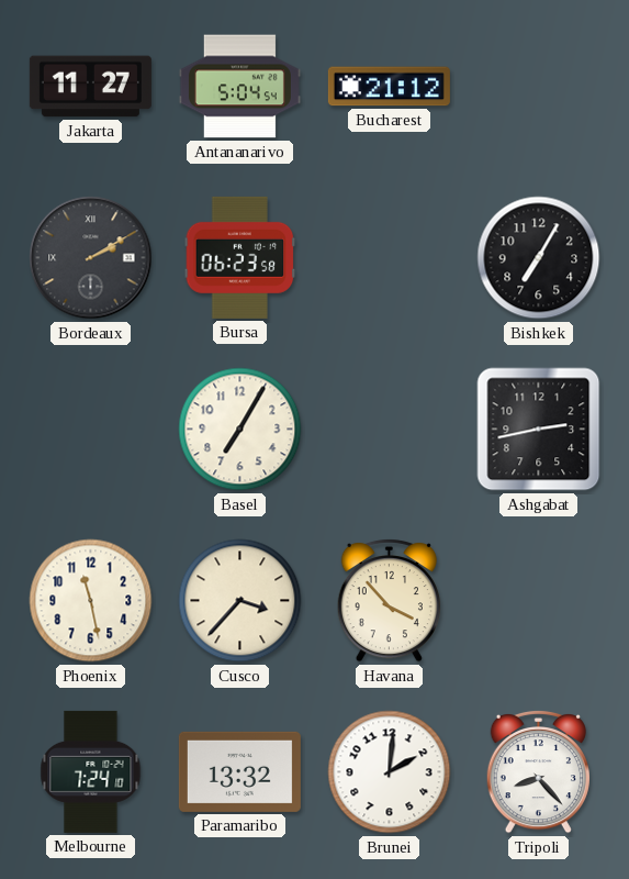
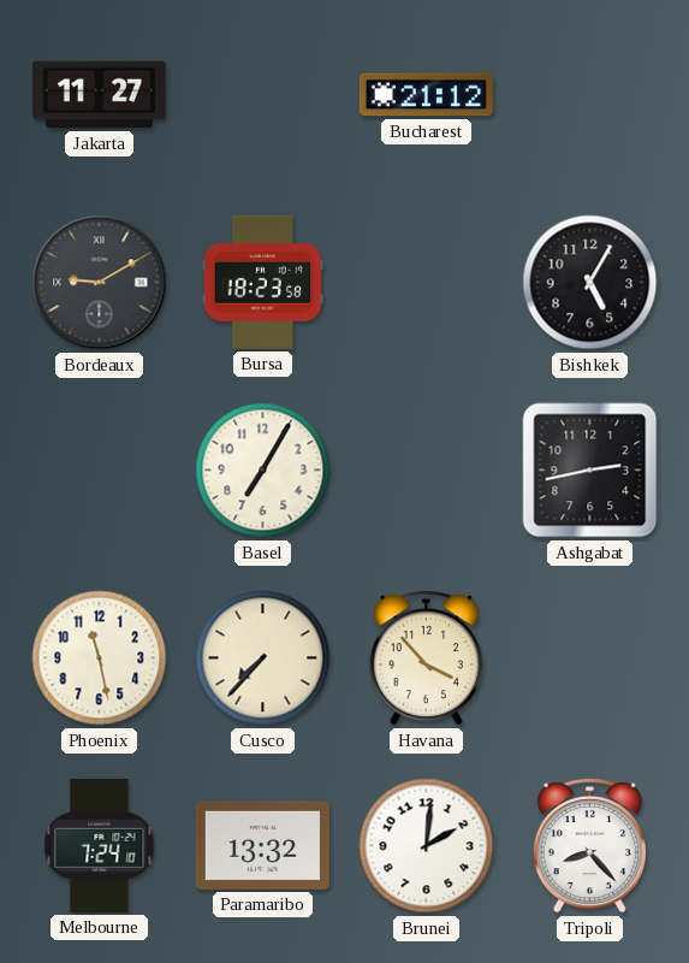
Antananarivo: 5:04 -> none
Bordeaux: 2:10 -> 9:10
Bursa: 06:23 -> 18:23
Bishkek: 7:05 -> 5:05
Cusco: 3:37 -> 7:37
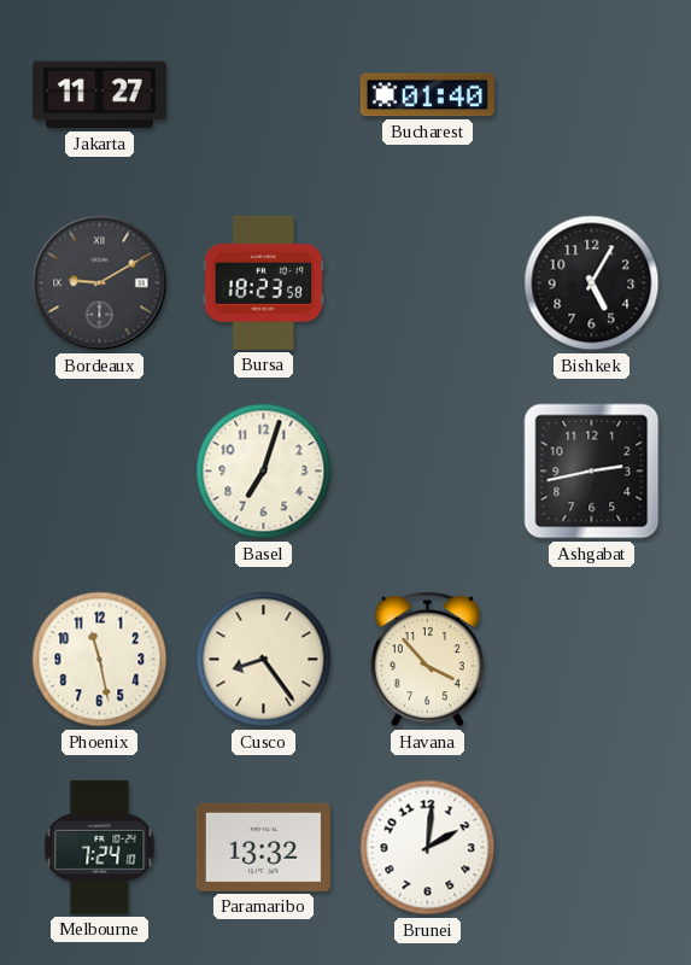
Bucharest: 21:12 -> 01:40
Basel: 7:05 -> 7:03
Cusco: 7:37 -> 8:24
Tripoli: 8:23 -> none
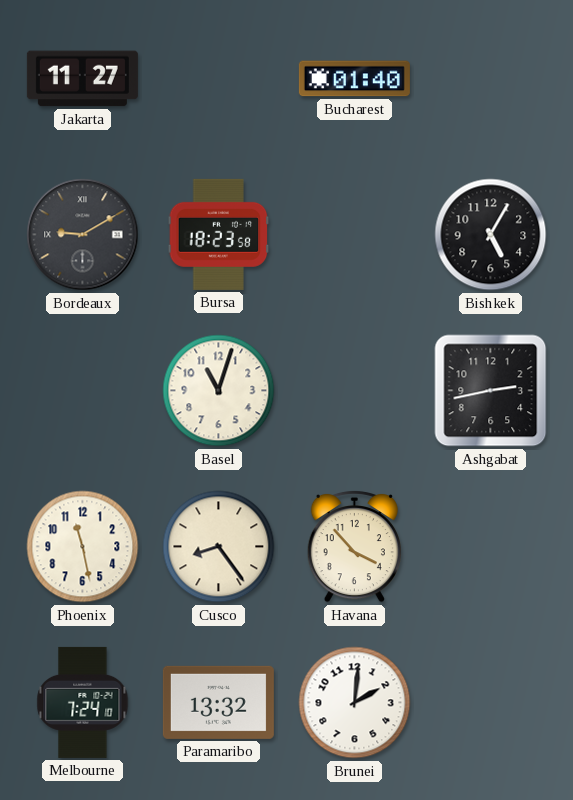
Basel: 7:03 -> 11:03
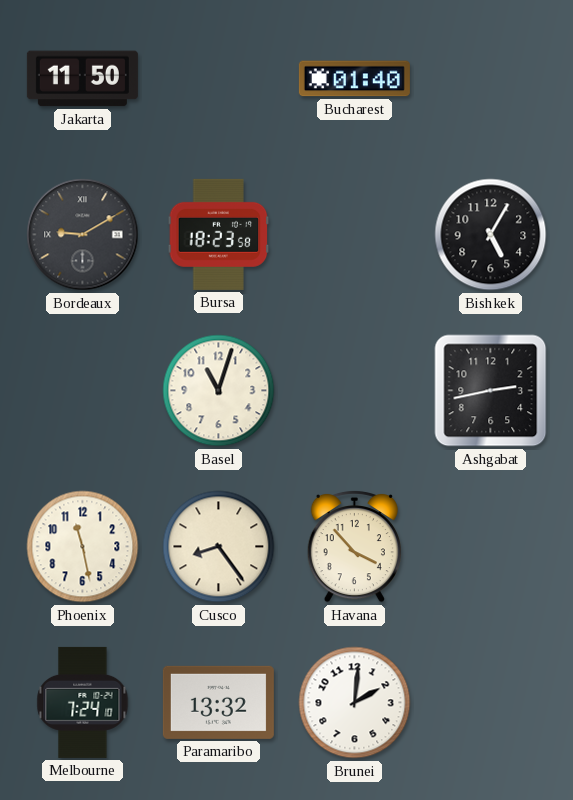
Jakarta: 11:27 -> 11:50
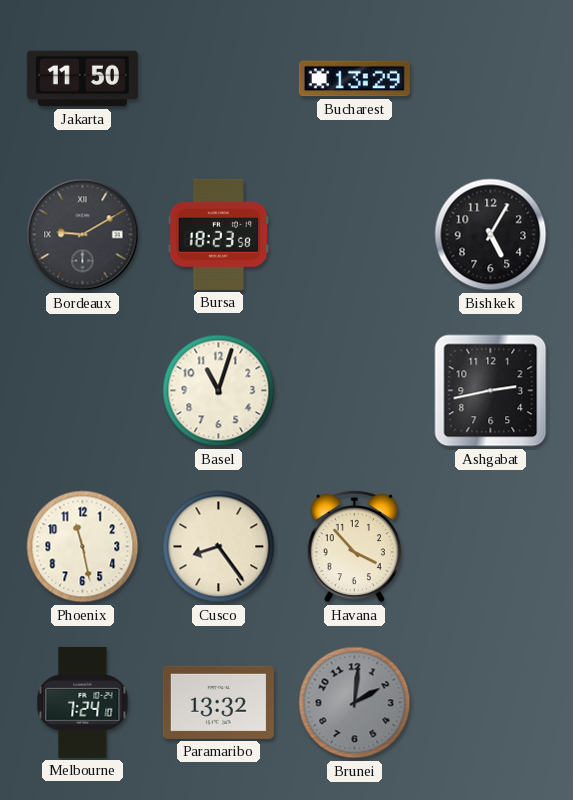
Bucharest: 01:40 -> 13:29
Brunei dial: white -> grey
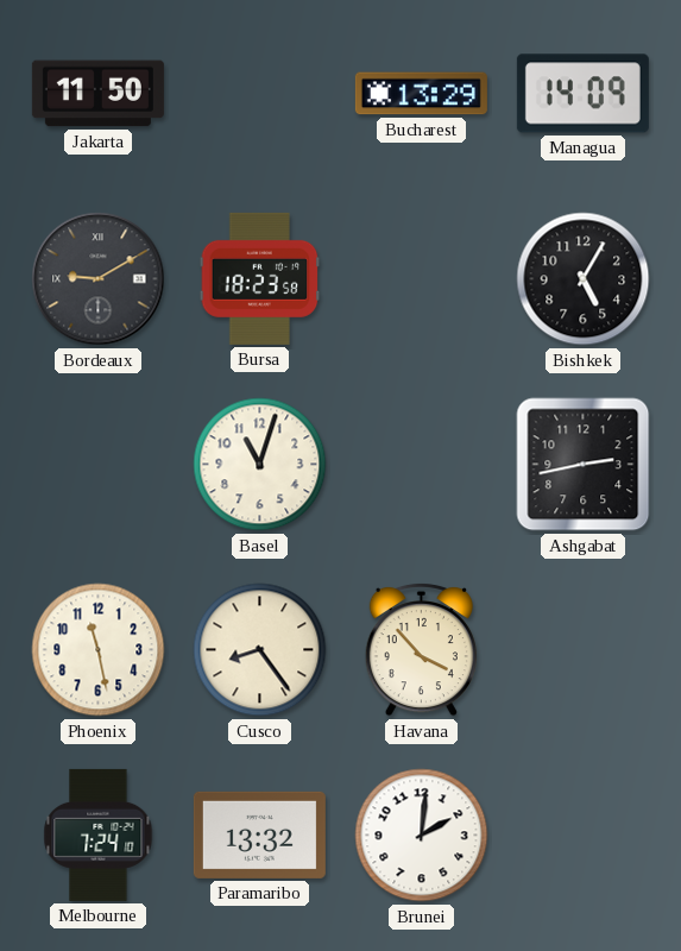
Managua: none -> 14:09
Brunei dial: grey -> white
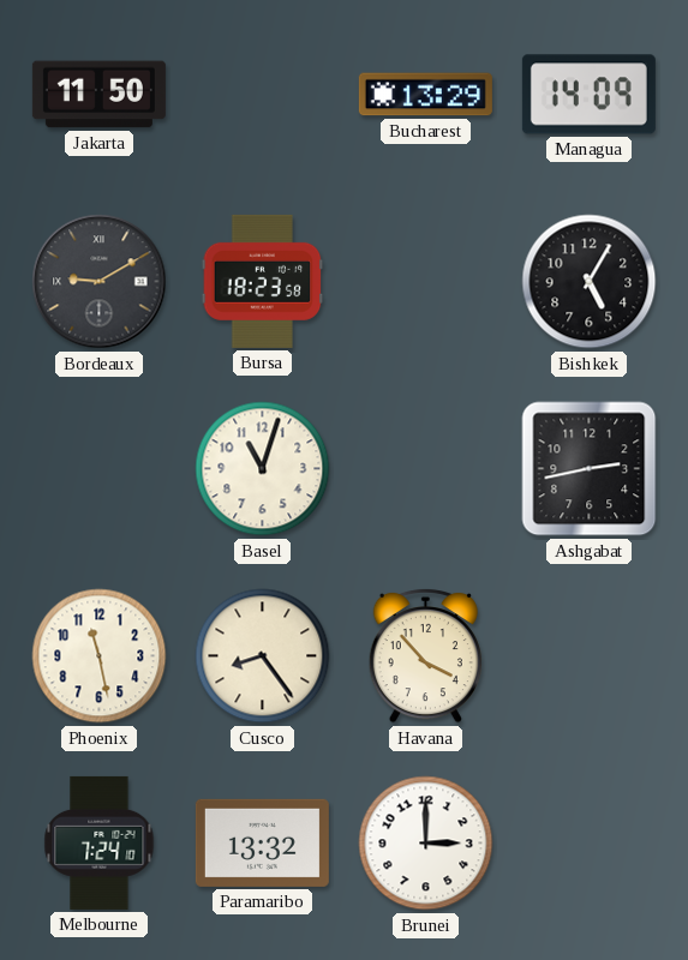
Brunei: 2:01 -> 3:00
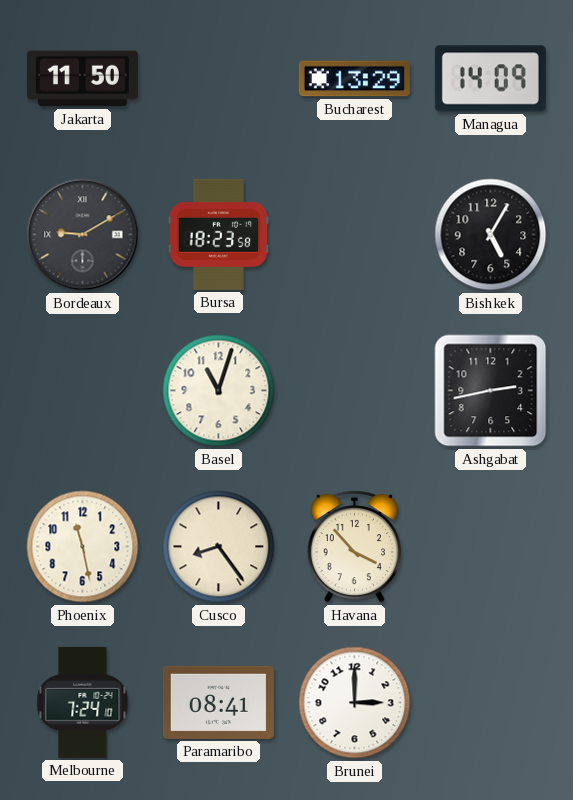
Paramaribo: 13:32 -> 08:41
